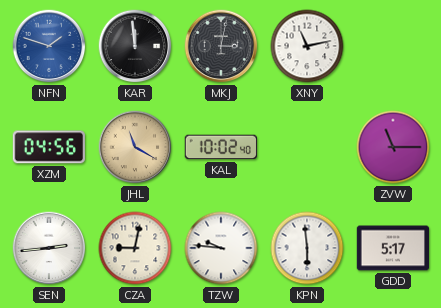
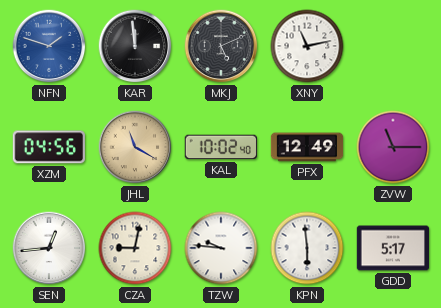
MKJ: 3:02 -> 5:11
PFX: none -> 12:49
SEN: 2:44 -> 12:44
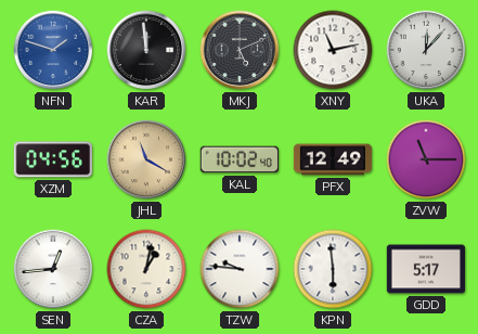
UKA: none -> 12:07
CZA: 9:02 -> 1:02
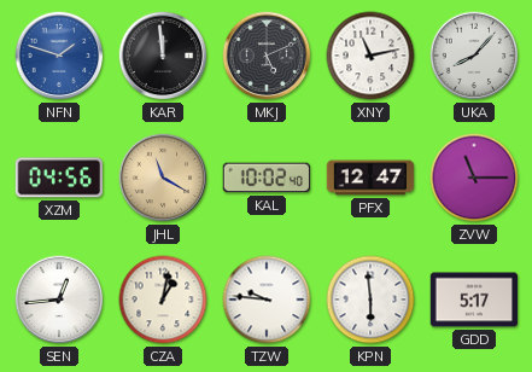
UKA: 12:07 -> 8:07
PFX: 12:49 -> 12:47
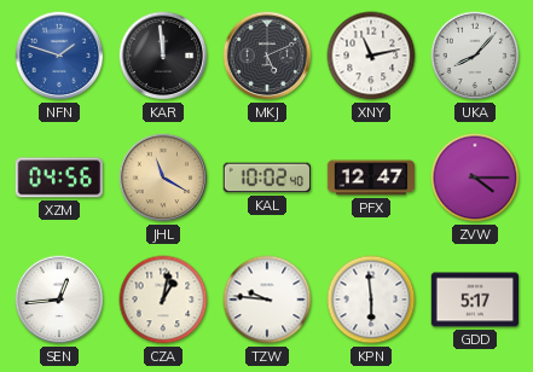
ZVW: 11:15 -> 4:15
